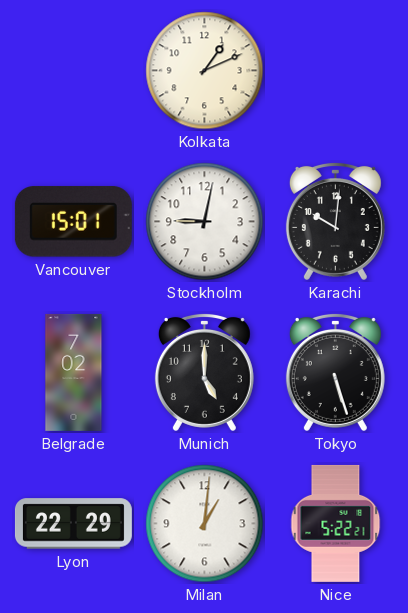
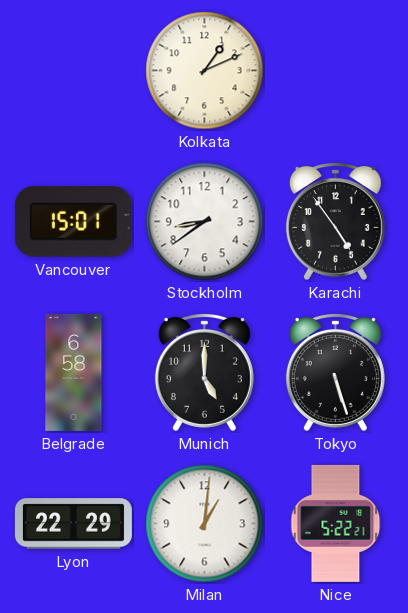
Stockholm: 9:02 -> 8:39
Karachi: 10:01 -> 4:54
Belgrade: 7:02 -> 6:58
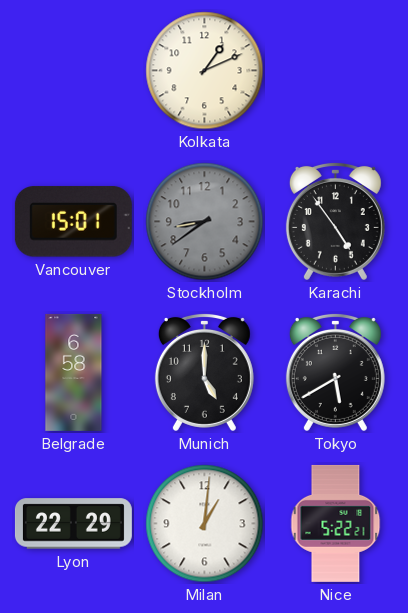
Stockholm dial: white -> grey
Tokyo: 5:27 -> 5:40
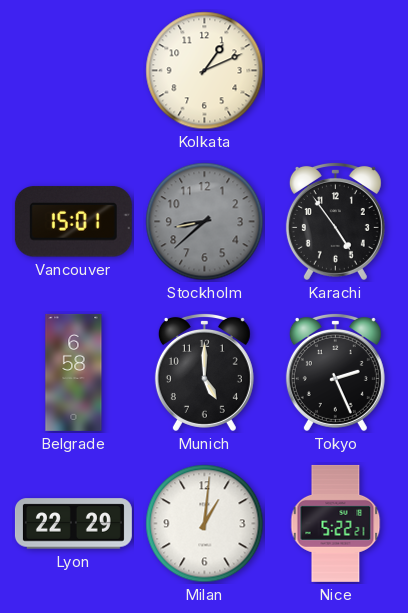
Stockholm: 8:39 -> 8:38
Tokyo: 5:40 -> 2:26
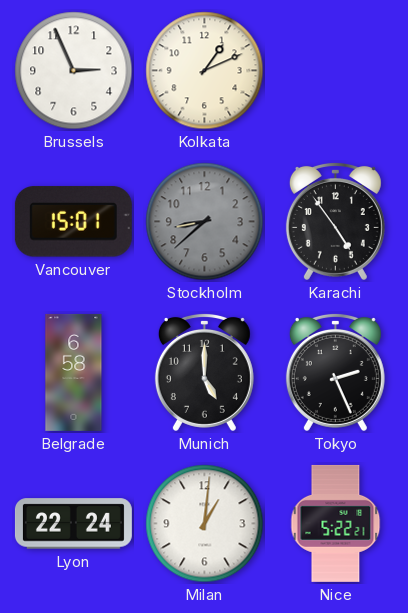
Brussels: none -> 2:56
Lyon: 22:29 -> 22:24
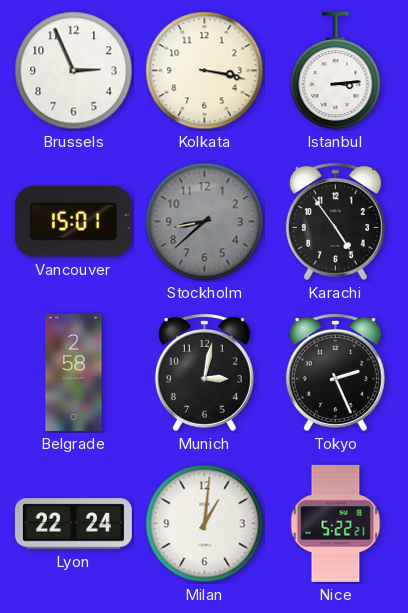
Kolkata: 1:11 -> 3:17
Istanbul: none -> 3:14
Belgrade: 6:58 -> 2:58
Munich: 5:00 -> 3:02
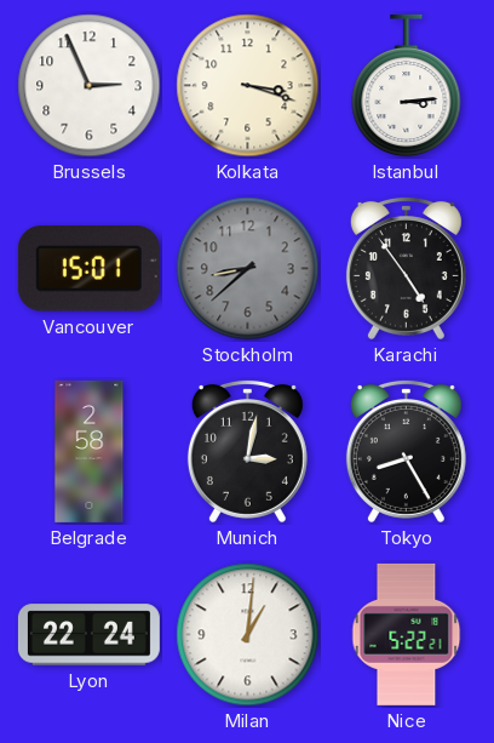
Kolkata: 3:17 -> 3:18
Tokyo: 2:26 -> 8:25
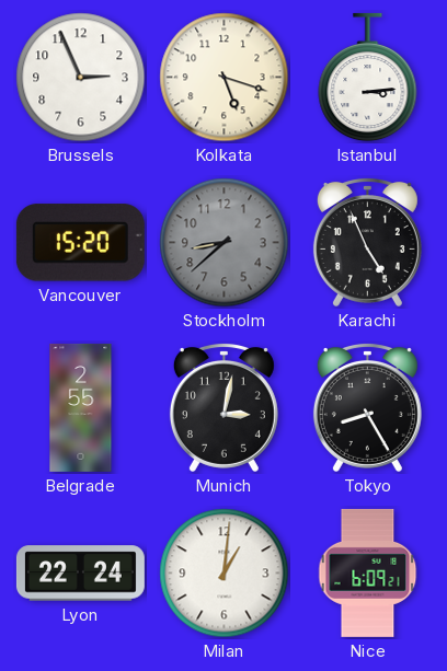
Kolkata: 3:18 -> 5:18
Vancouver: 15:01 -> 15:20
Karachi: 4:54 -> 4:56
Belgrade: 2:58 -> 2:55
Nice: 5:22 -> 6:09
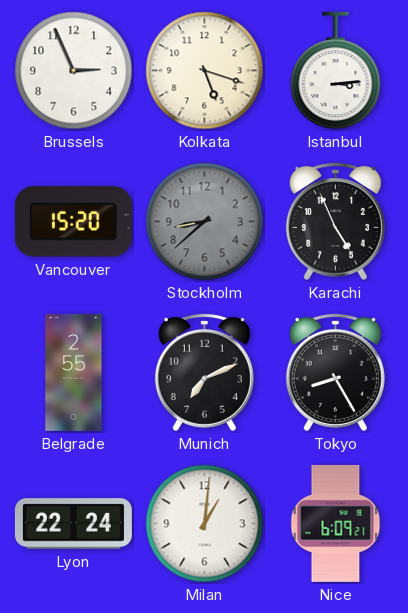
Munich: 3:02 -> 7:11
